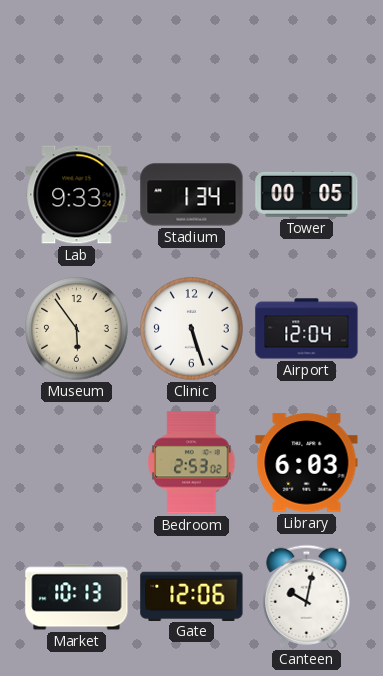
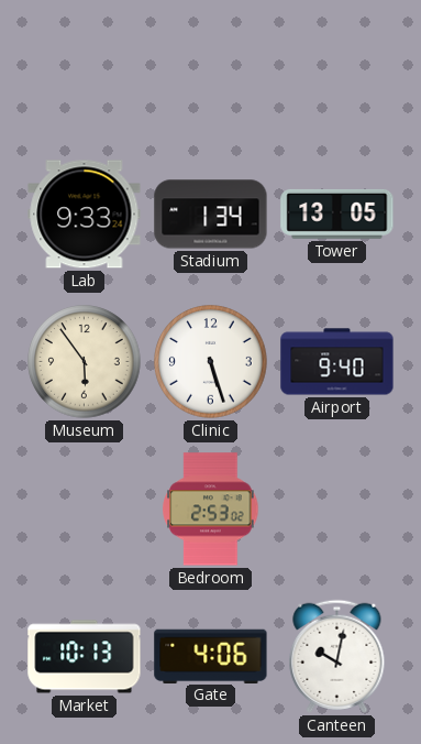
Tower: 00:05 -> 13:05
Airport: 12:04 -> 9:40
Library: 6:03 -> none
Gate: 12:06 -> 4:06
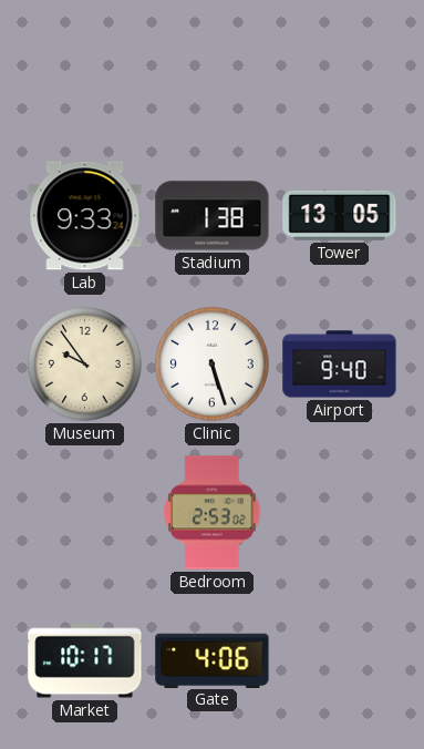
Stadium: 1:34 -> 1:38
Museum: 5:54 -> 9:54
Market: 10:13 -> 10:17
Canteen: 10:02 -> none
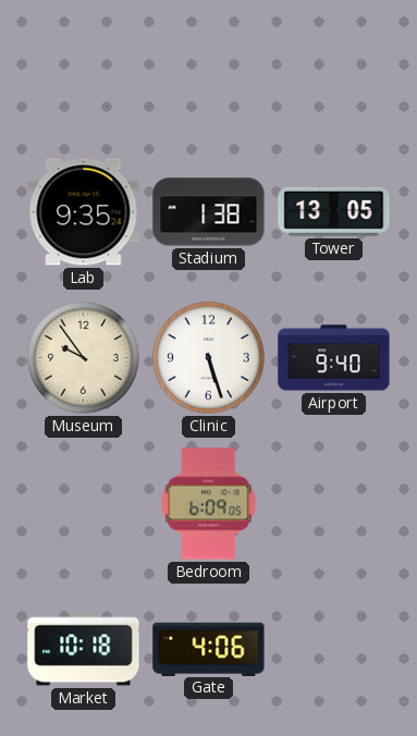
Lab: 9:33 -> 9:35
Bedroom: 2:53 -> 6:09
Market: 10:17 -> 10:18
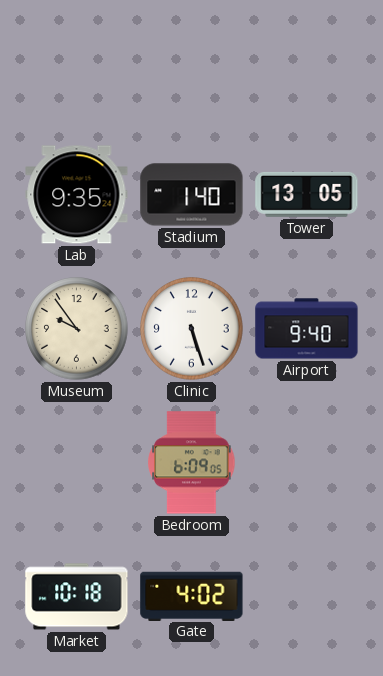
Stadium: 1:38 -> 1:40
Gate: 4:06 -> 4:02
